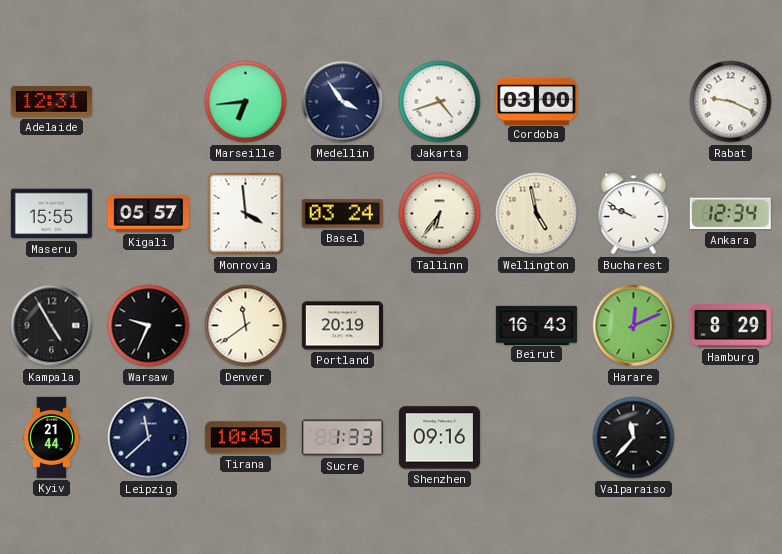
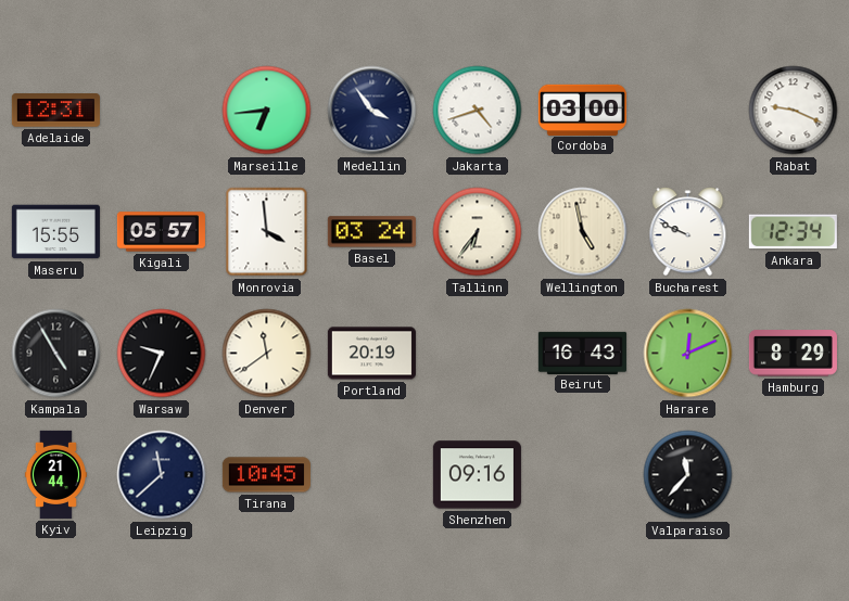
Sucre: 1:33 -> none
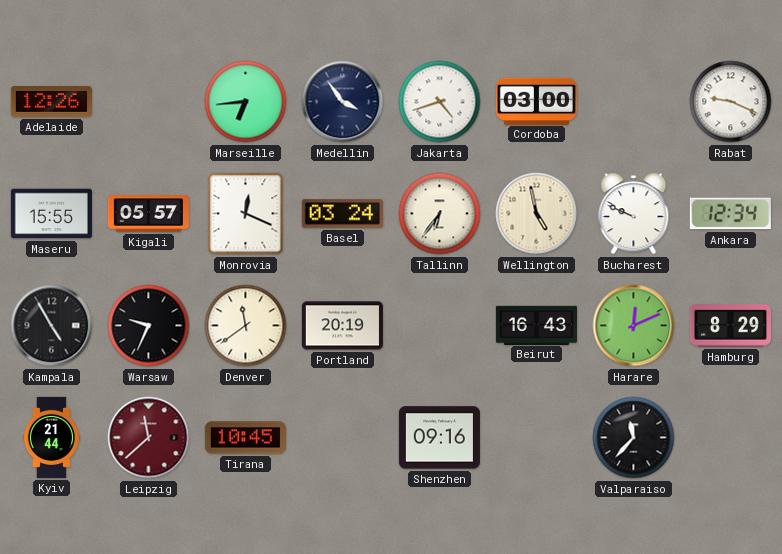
Adelaide: 12:31 -> 12:26
Monrovia: 3:59 -> 12:19
Leipzig dial: navy -> burgundy
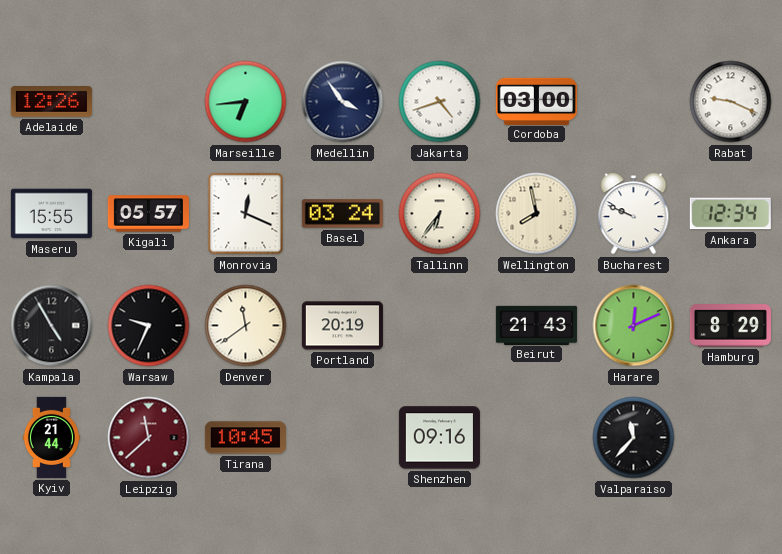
Wellington: 4:58 -> 7:58
Beirut: 16:43 -> 21:43
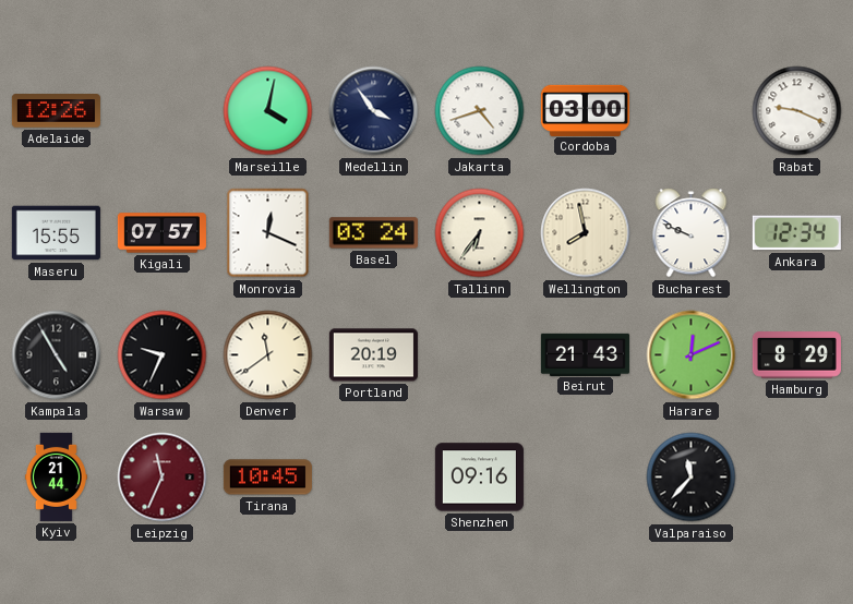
Marseille: 6:44 -> 4:02
Kigali: 05:57 -> 07:57
Leipzig: 11:38 -> 11:34
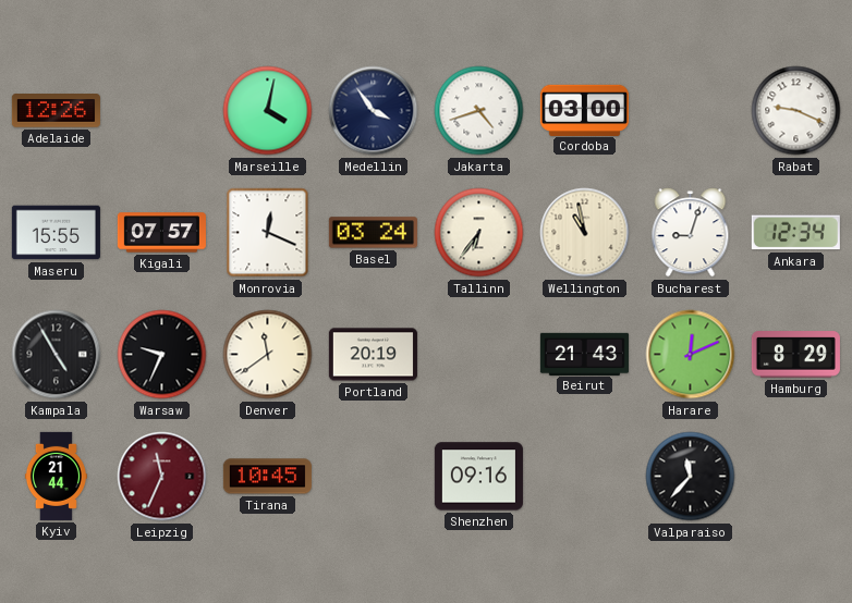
Wellington: 7:58 -> 10:58
Bucharest: 9:49 -> 9:03
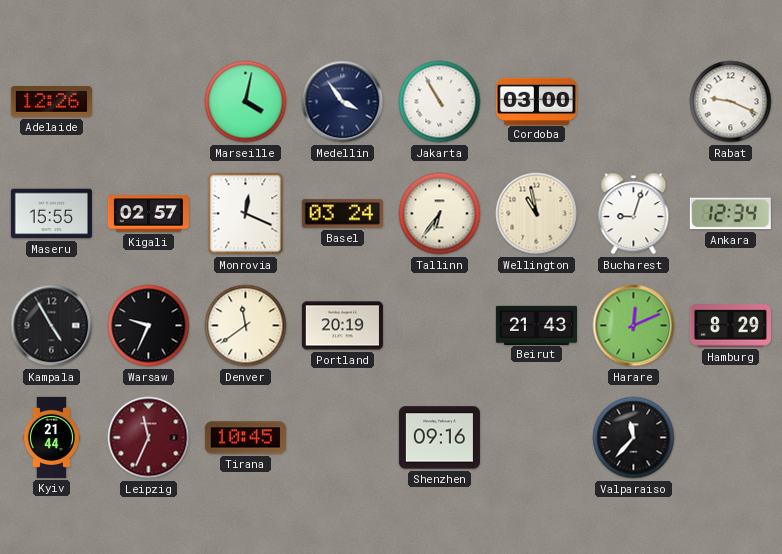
Jakarta: 4:42 -> 10:55
Kigali: 07:57 -> 02:57
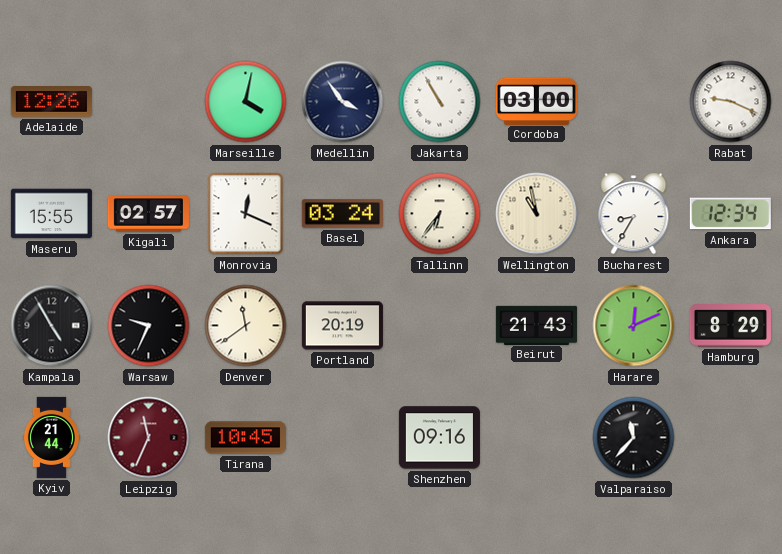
Bucharest: 9:03 -> 8:35
